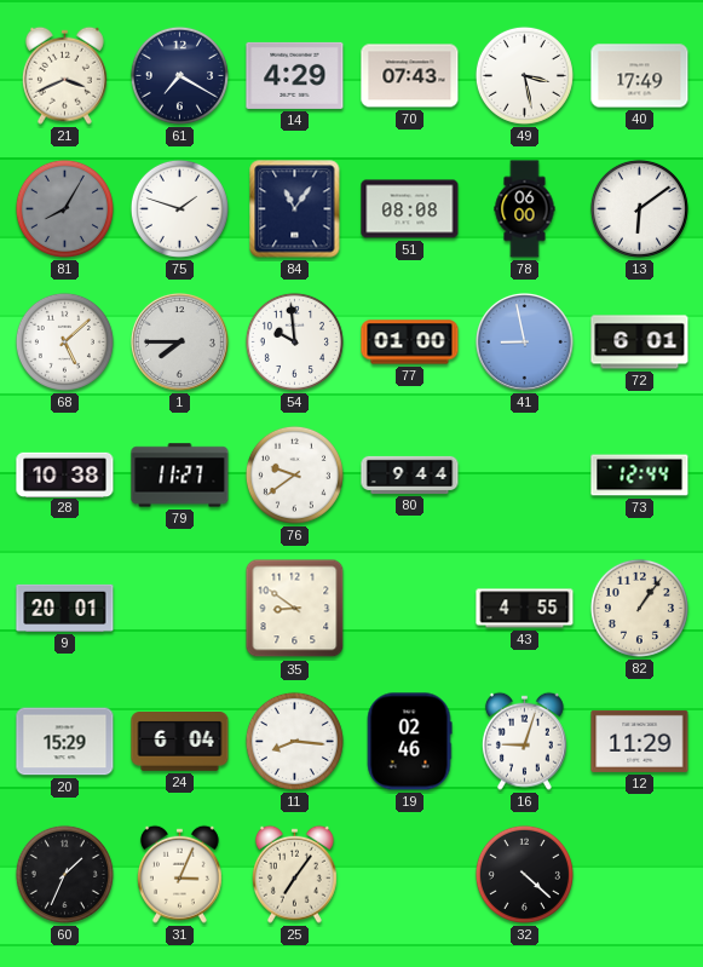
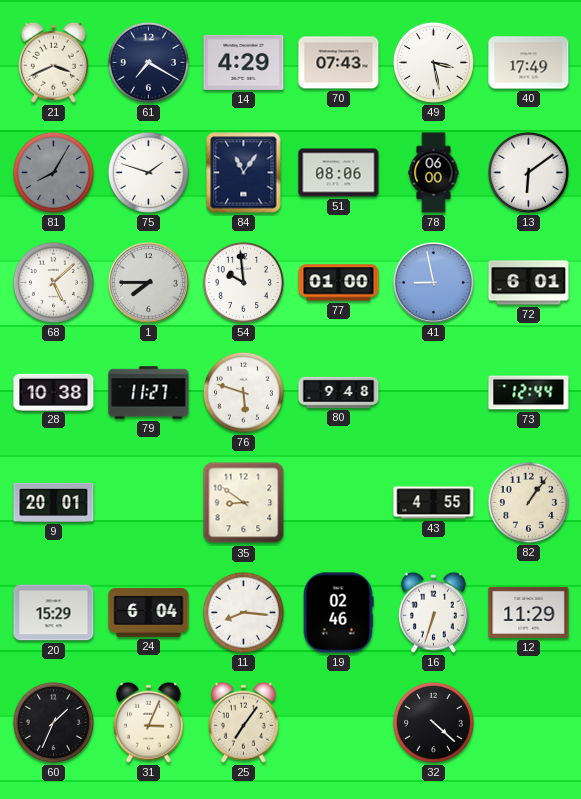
51: 08:08 -> 08:06
76: 9:39 -> 5:48
80: 9:44 -> 9:48
16: 9:03 -> 6:33
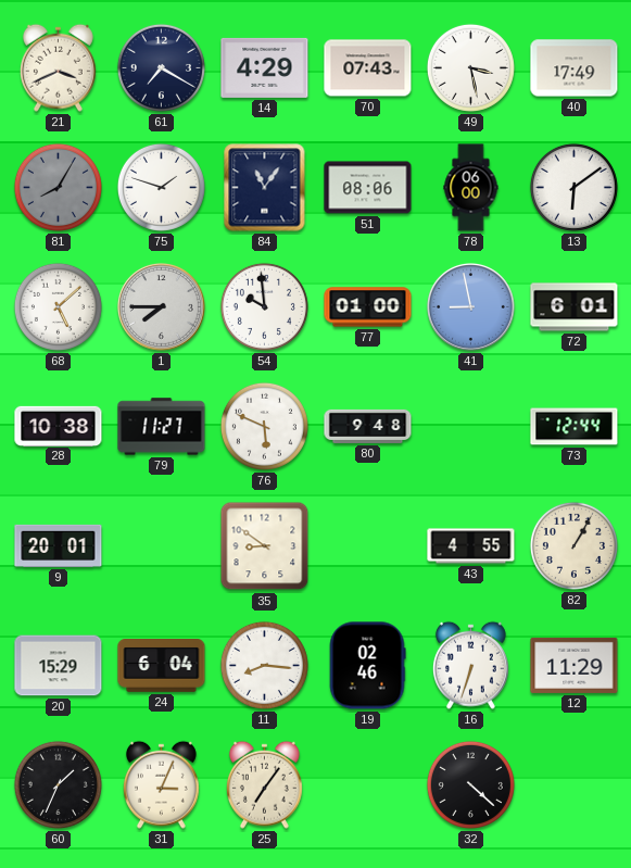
76: 5:48 -> 5:49
82: 1:06 -> 1:05
